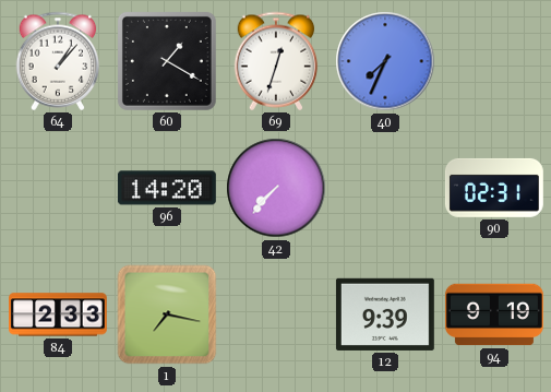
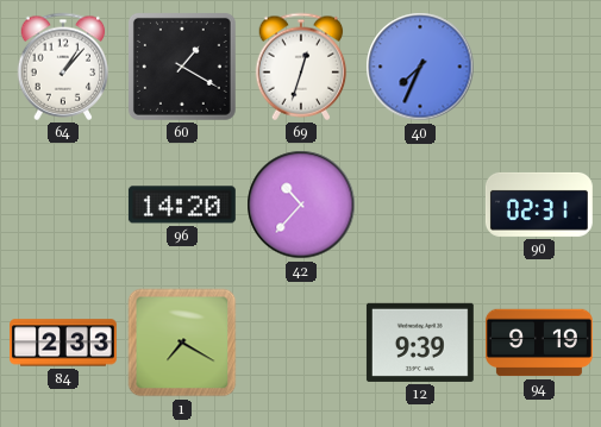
42: 7:37 -> 10:37
1: 7:17 -> 7:20
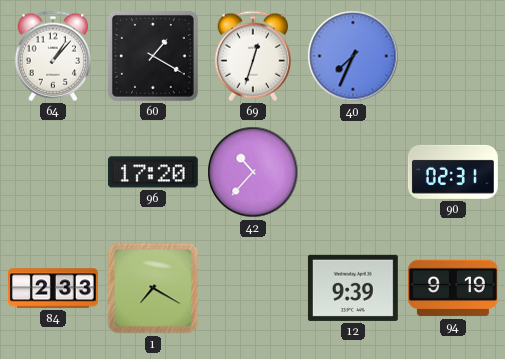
96: 14:20 -> 17:20
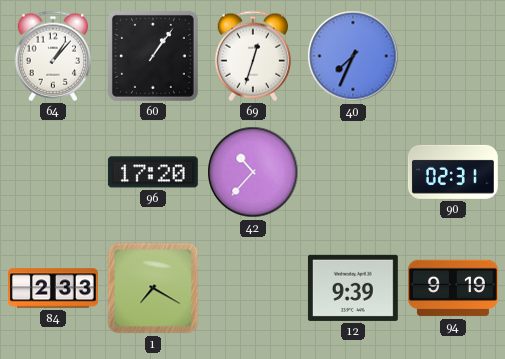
60: 1:20 -> 1:06
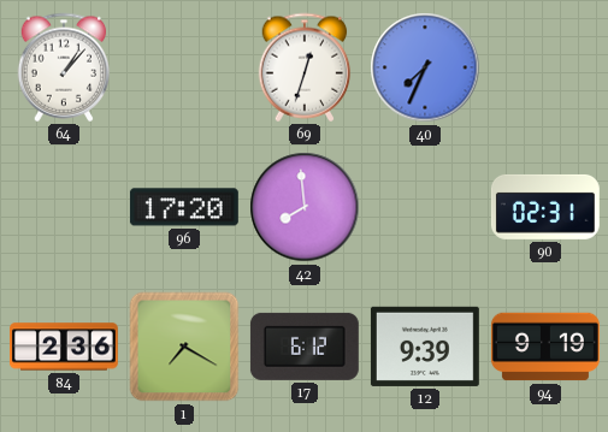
60: 1:06 -> none
42: 10:37 -> 7:59
84: 2:33 -> 2:36
17: none -> 6:12
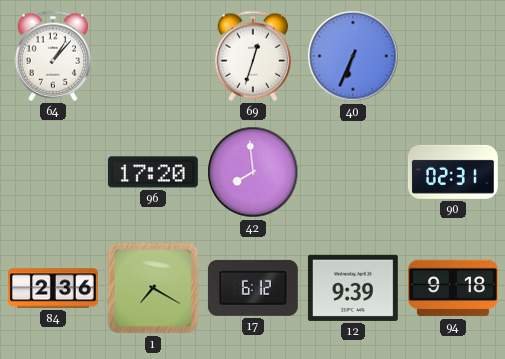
40: 7:34 -> 6:34
94: 9:19 -> 9:18
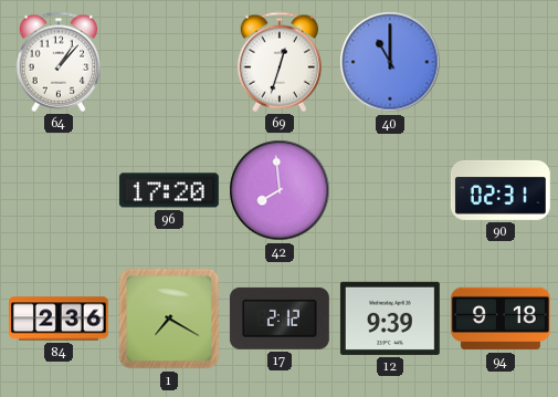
40: 6:34 -> 11:00
17: 6:12 -> 2:12
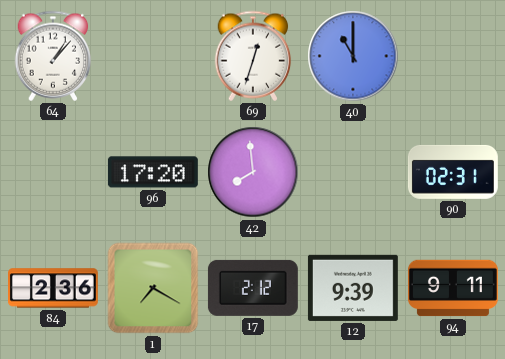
94: 9:18 -> 9:11
